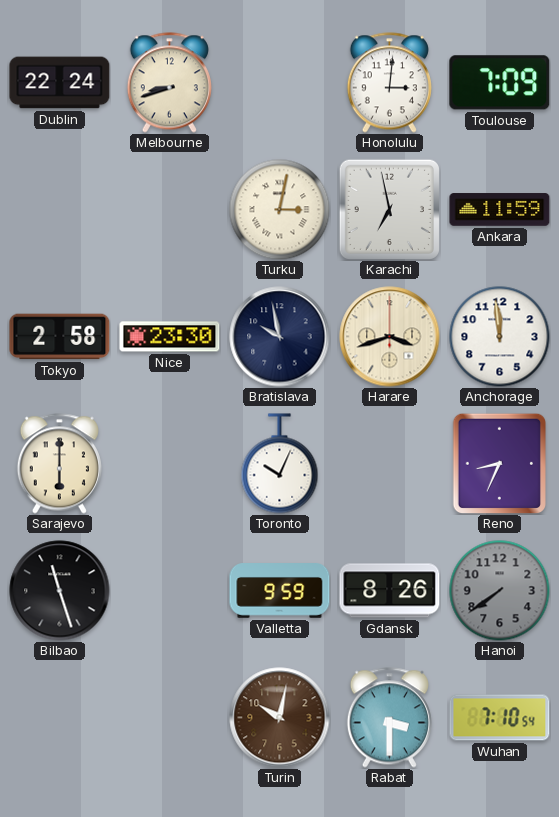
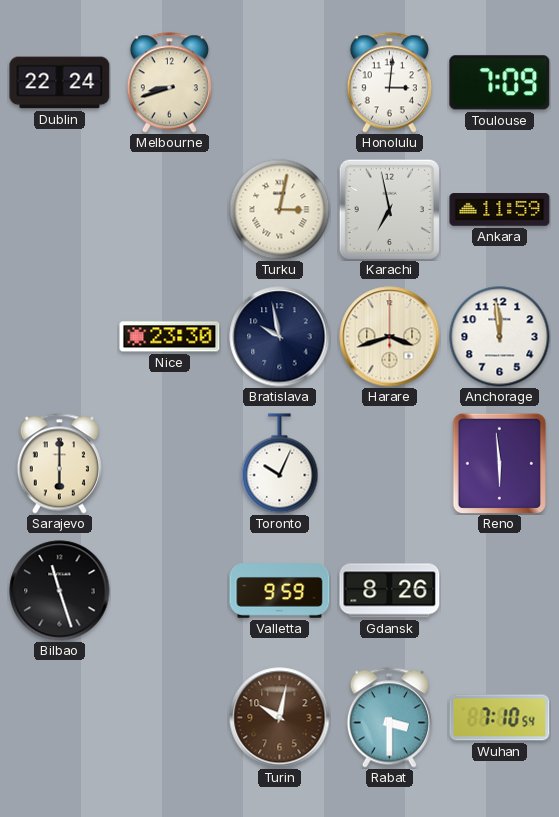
Tokyo: 2:58 -> none
Reno: 8:34 -> 5:59
Hanoi: 7:39 -> none
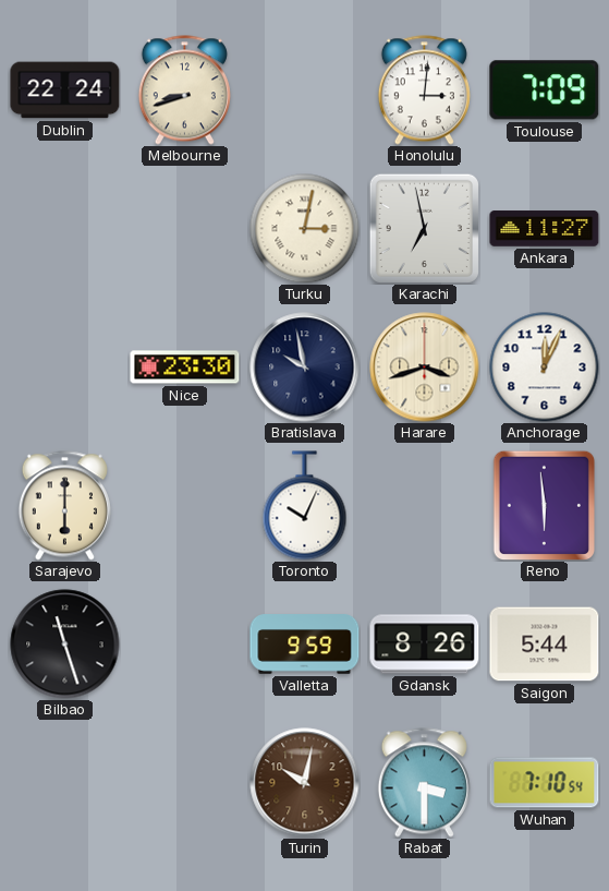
Ankara: 11:59 -> 11:27
Anchorage: 11:59 -> 12:04
Saigon: none -> 5:44
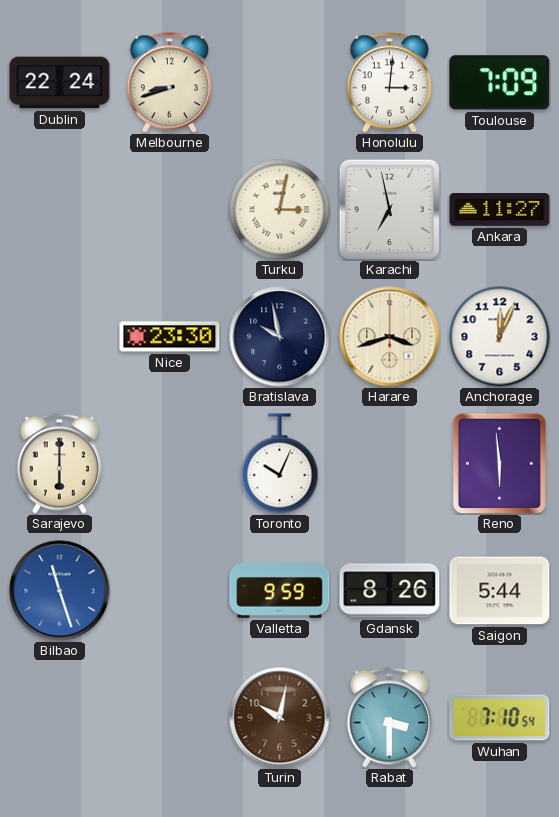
Bilbao dial: black -> blue
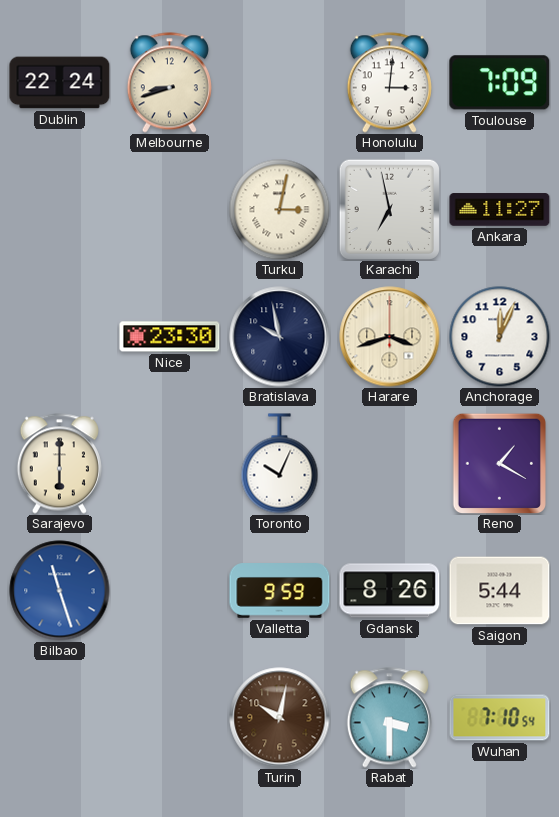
Reno: 5:59 -> 1:20
